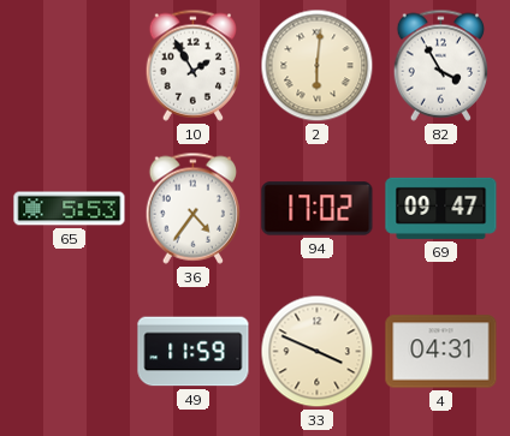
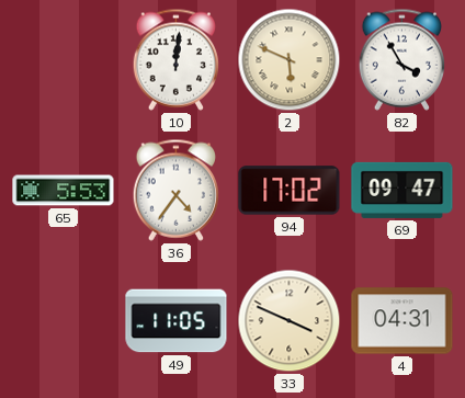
10: 1:55 -> 12:01
2: 6:01 -> 5:49
49: 11:59 -> 11:05
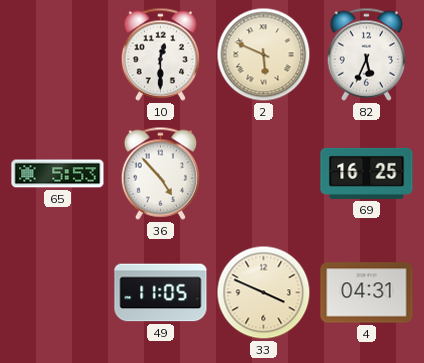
10: 12:01 -> 12:30
82: 3:55 -> 5:34
36: 4:36 -> 4:53
94: 17:02 -> none
69: 09:47 -> 16:25
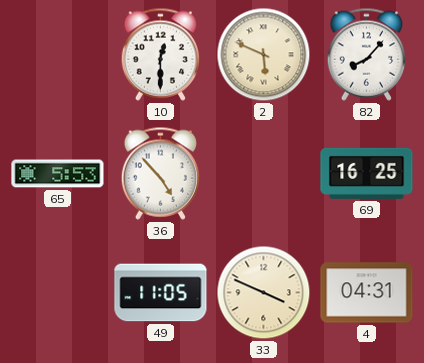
82: 5:34 -> 8:07
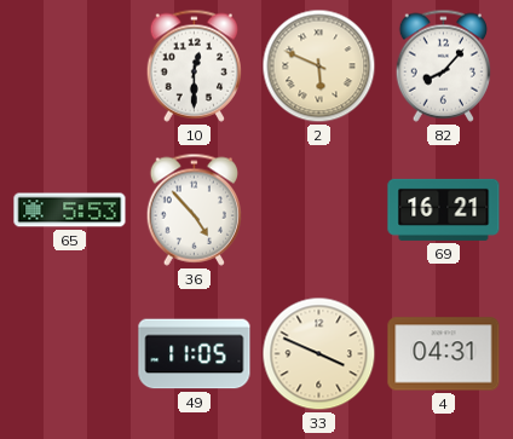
69: 16:25 -> 16:21
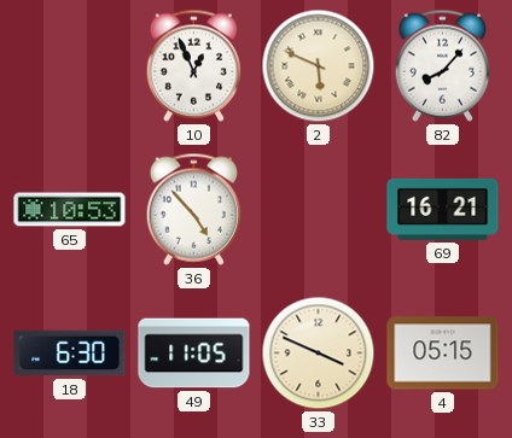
10: 12:30 -> 12:56
65: 5:53 -> 10:53
18: none -> 6:30
4: 04:31 -> 05:15
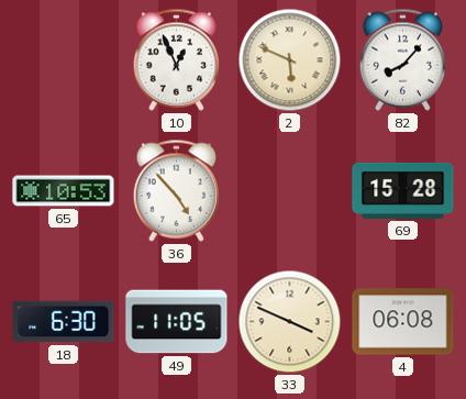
69: 16:21 -> 15:28
4: 05:15 -> 06:08
